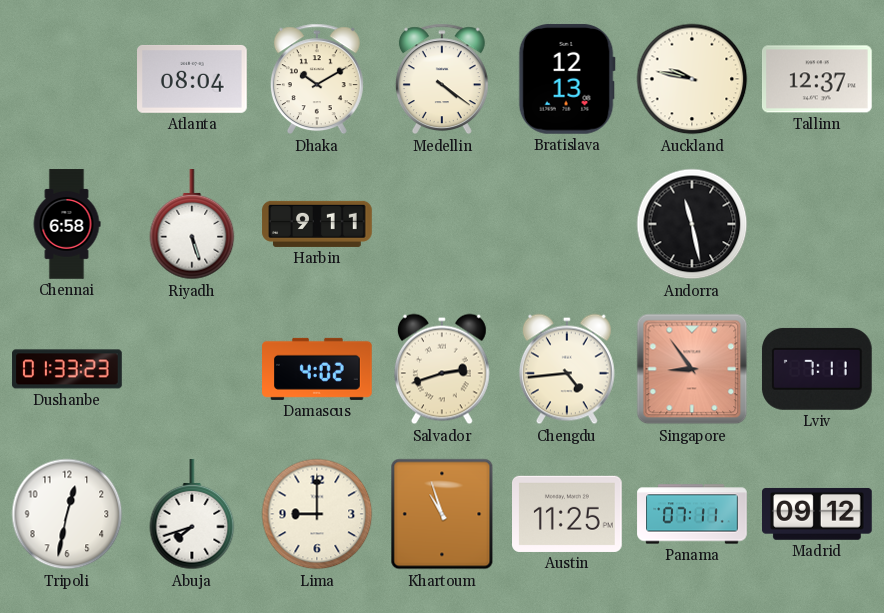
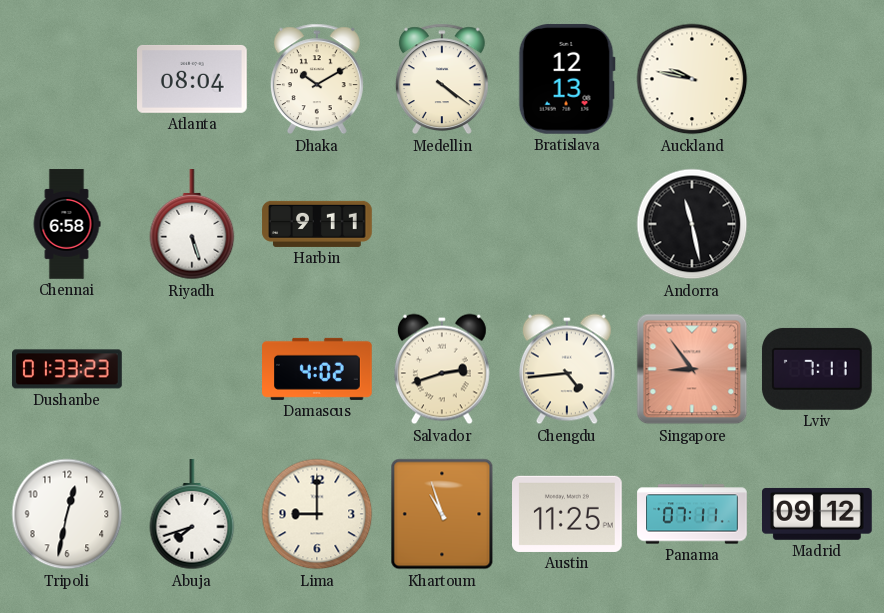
Tallinn: 12:37 -> none
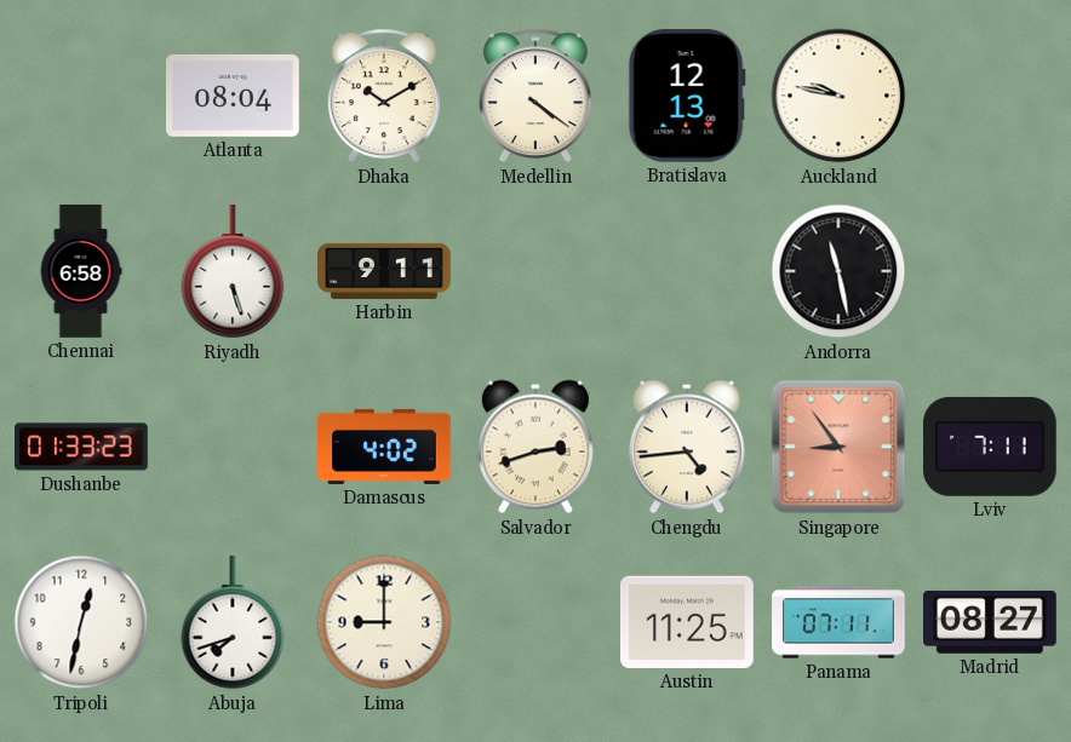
Khartoum: 10:57 -> none
Madrid: 09:12 -> 08:27
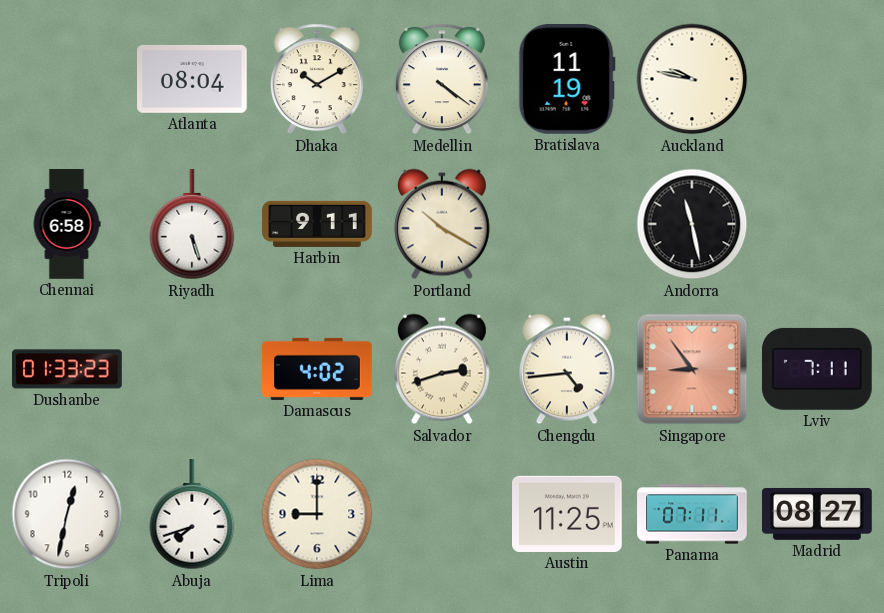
Bratislava: 12:13 -> 11:19
Portland: none -> 10:20
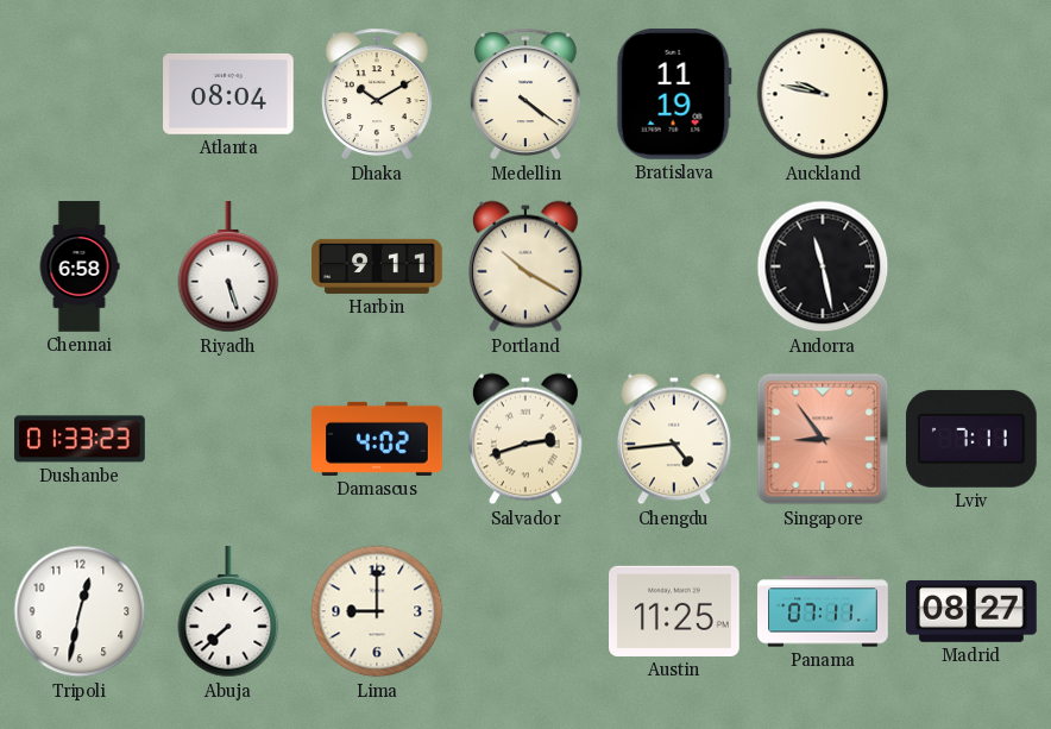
Abuja: 7:42 -> 7:38
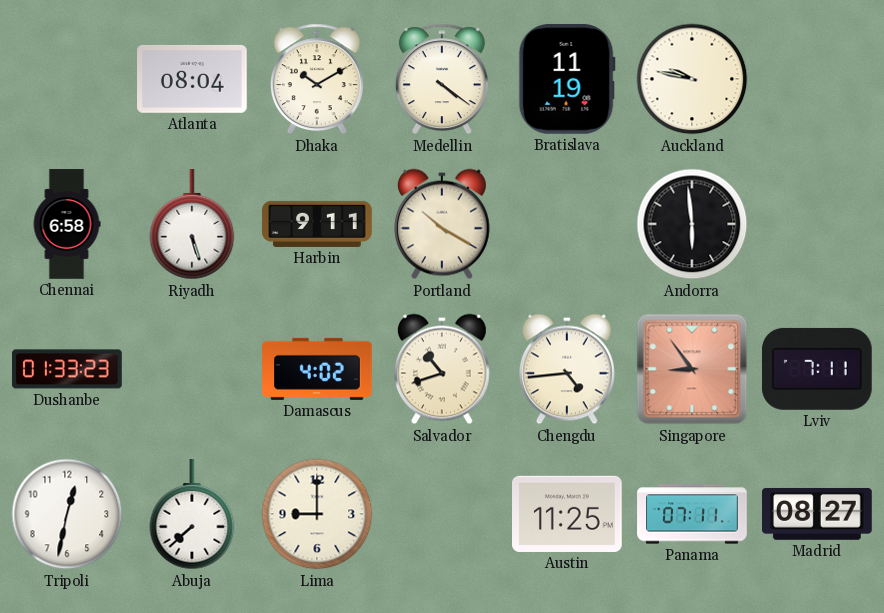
Andorra: 11:28 -> 5:59
Salvador: 2:42 -> 10:42
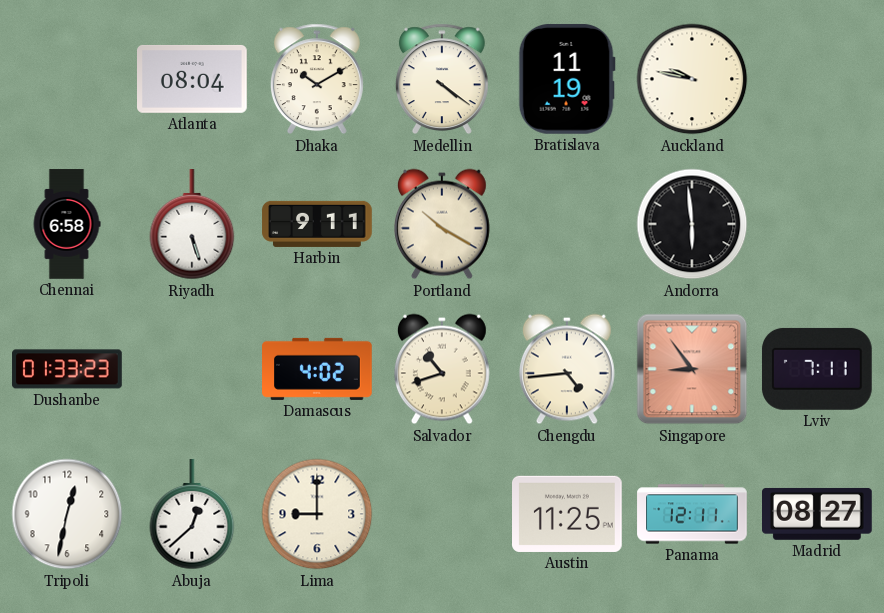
Abuja: 7:38 -> 12:38
Panama: 07:11 -> 12:11
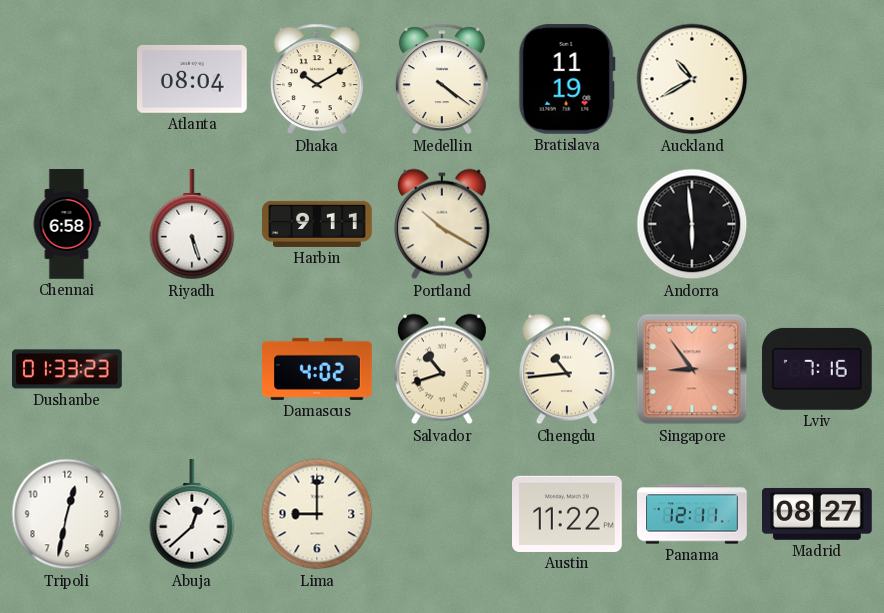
Auckland: 9:47 -> 10:40
Chengdu: 4:44 -> 10:44
Lviv: 7:11 -> 7:16
Austin: 11:25 -> 11:22
